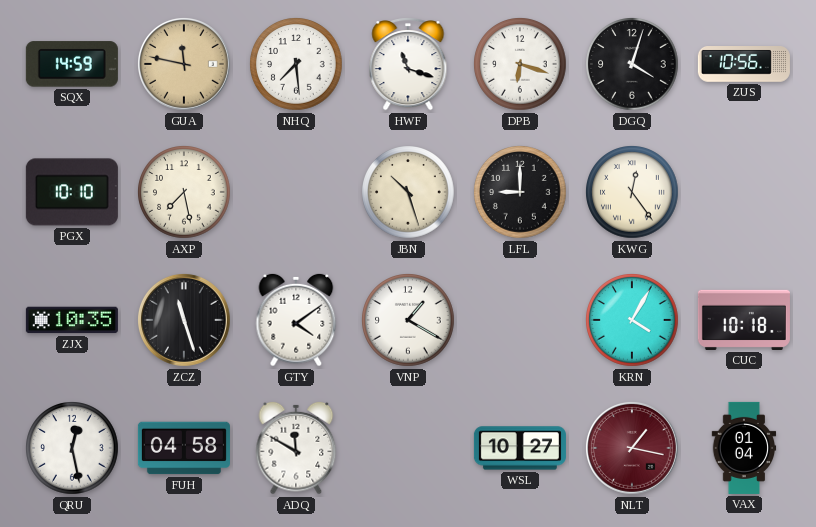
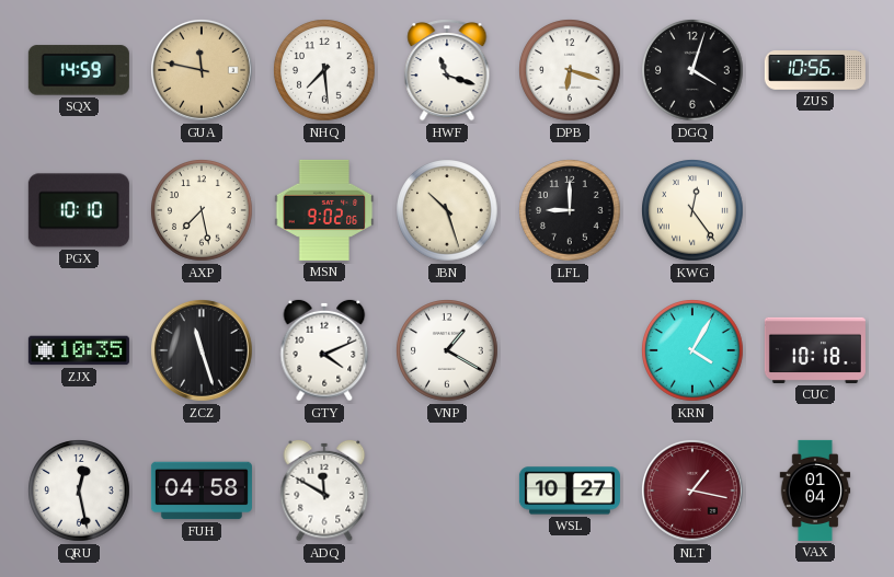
MSN: none -> 9:02
GTY: 4:09 -> 4:11
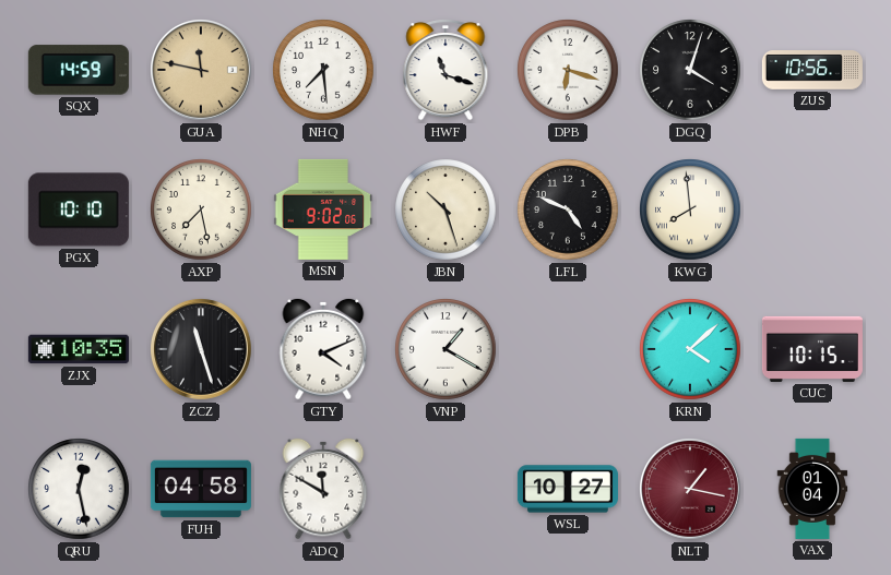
LFL: 9:00 -> 4:49
KWG: 12:24 -> 7:59
KRN: 4:05 -> 4:08
CUC: 10:18 -> 10:15
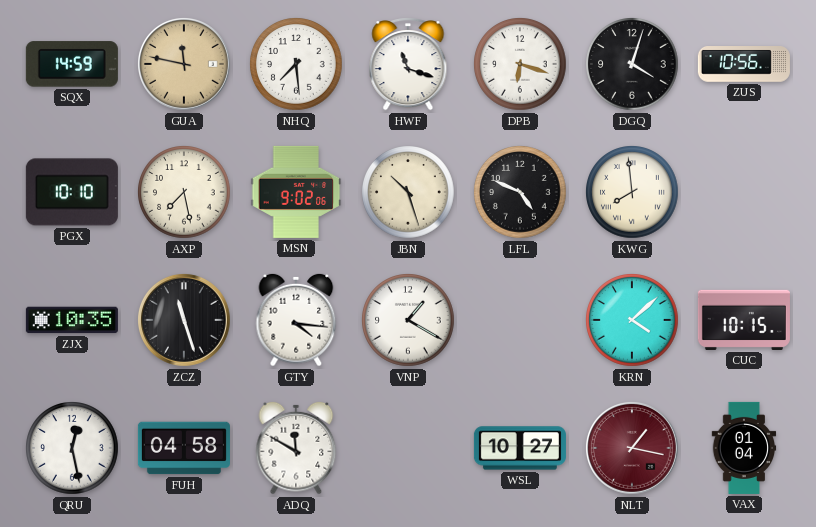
GTY: 4:11 -> 4:16
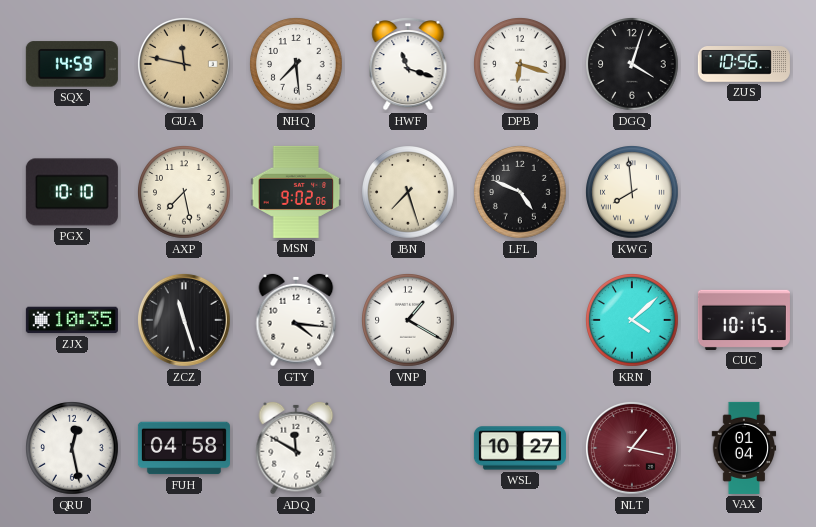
JBN: 10:27 -> 7:27
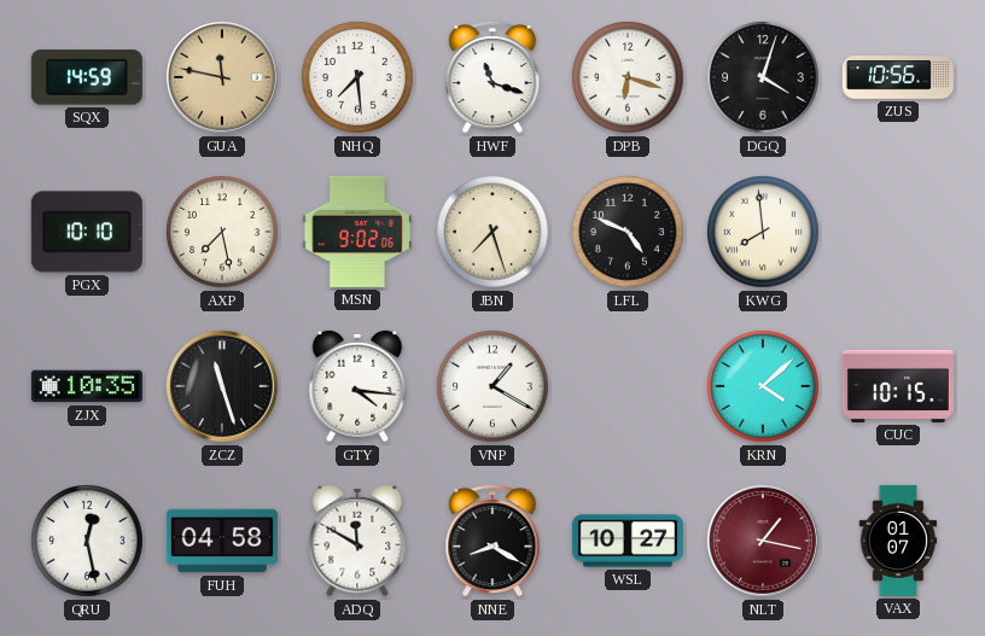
NNE: none -> 8:20
VAX: 01:04 -> 01:07
